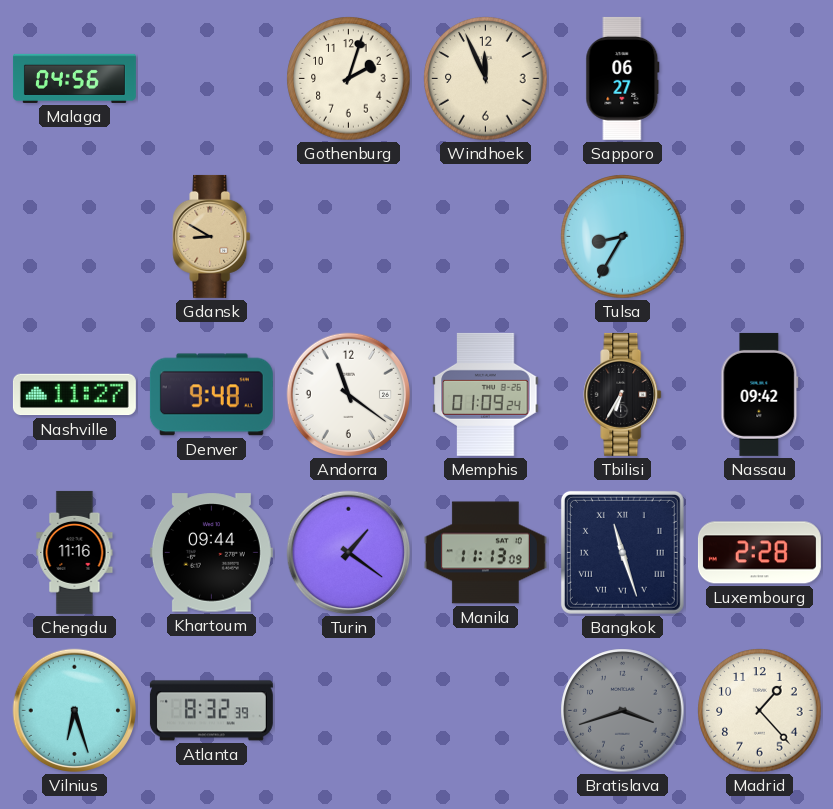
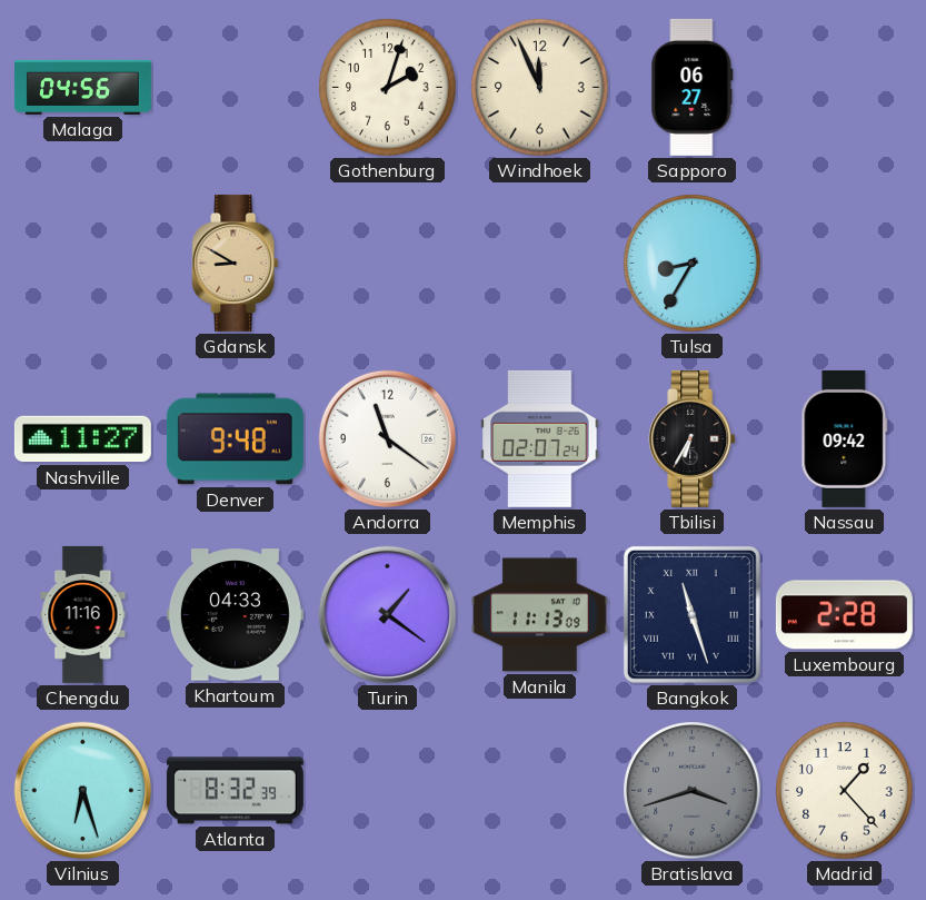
Memphis: 01:09 -> 02:07
Khartoum: 09:44 -> 04:33
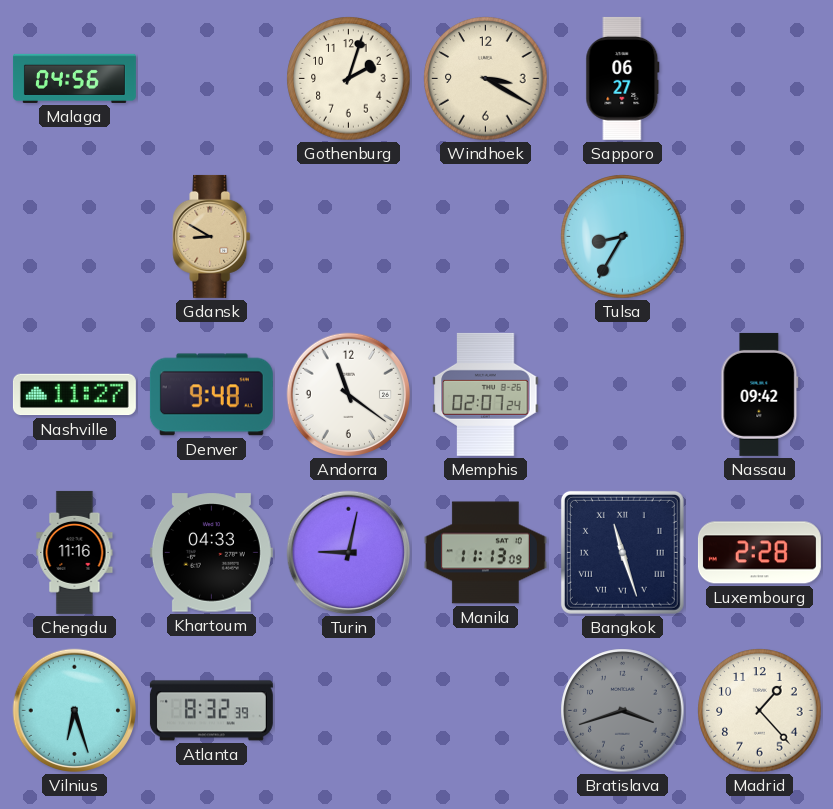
Windhoek: 11:56 -> 3:20
Tbilisi: 6:35 -> none
Turin: 1:21 -> 9:02
